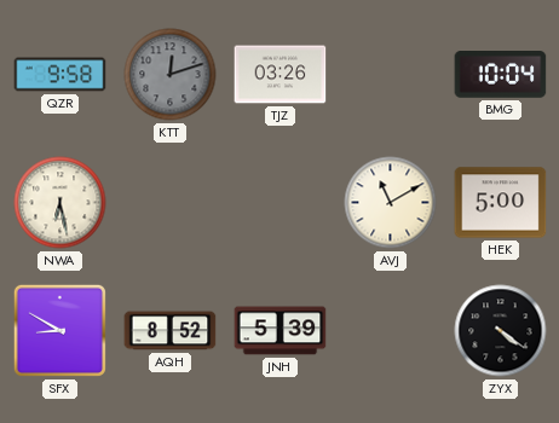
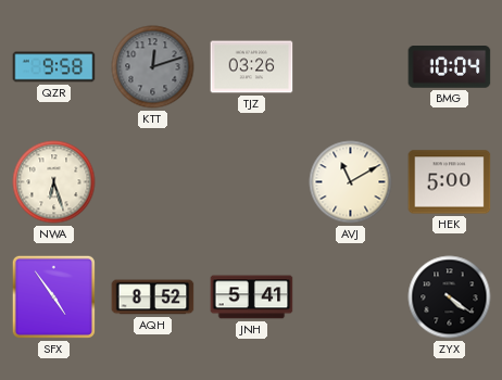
NWA: 6:28 -> 6:27
SFX: 8:50 -> 4:54
JNH: 5:39 -> 5:41
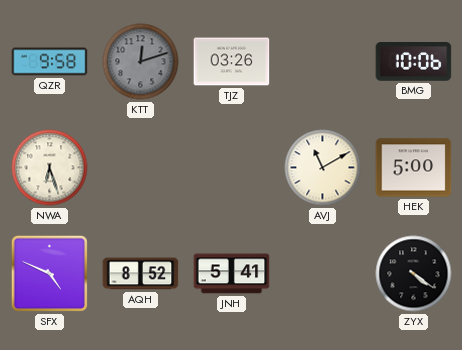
BMG: 10:04 -> 10:06
SFX: 4:54 -> 4:49
